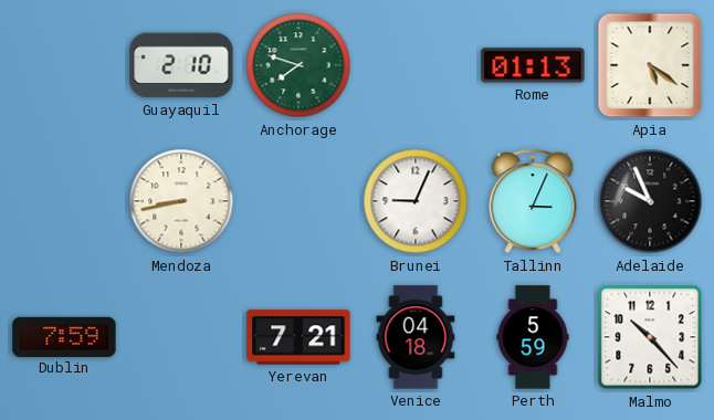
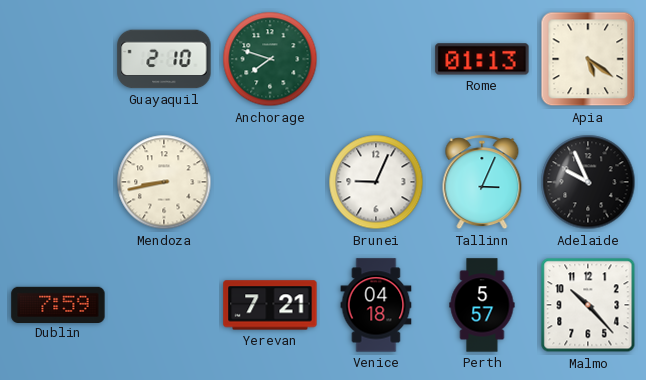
Perth: 5:59 -> 5:57
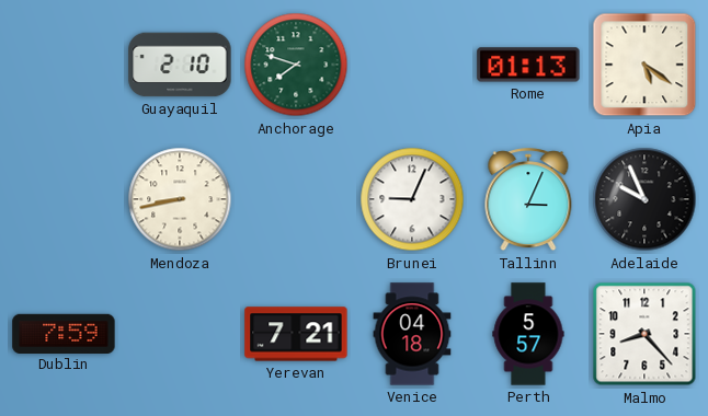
Malmo: 10:23 -> 8:23
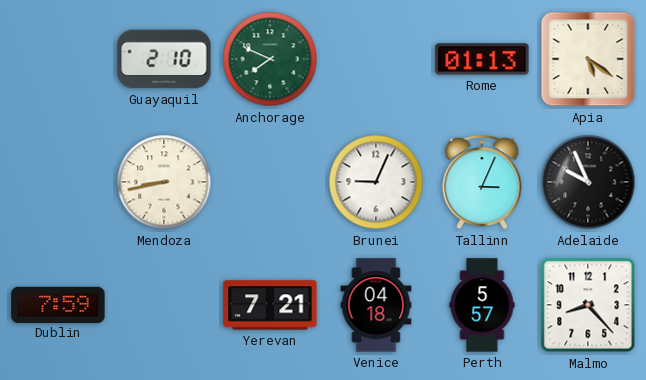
Anchorage: 7:48 -> 7:49
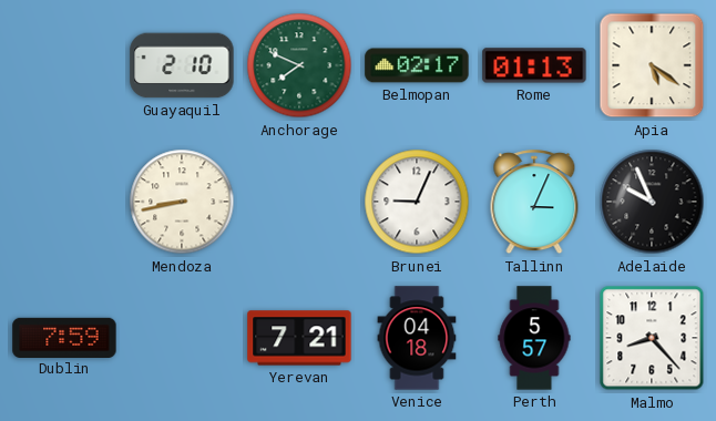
Belmopan: none -> 02:17
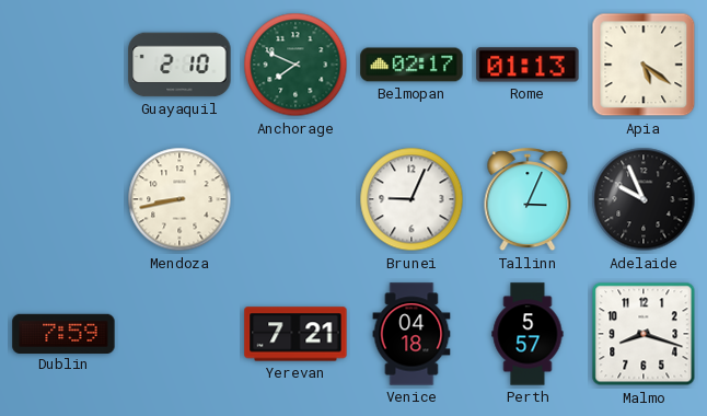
Malmo: 8:23 -> 8:18
